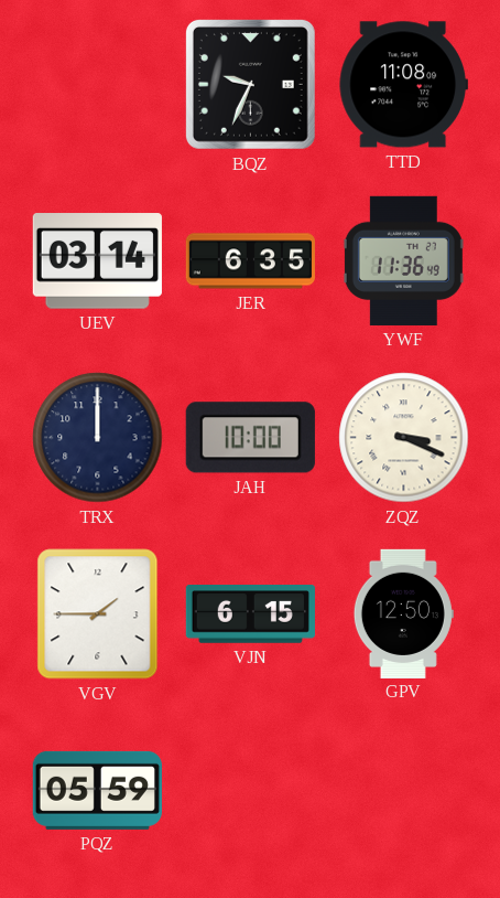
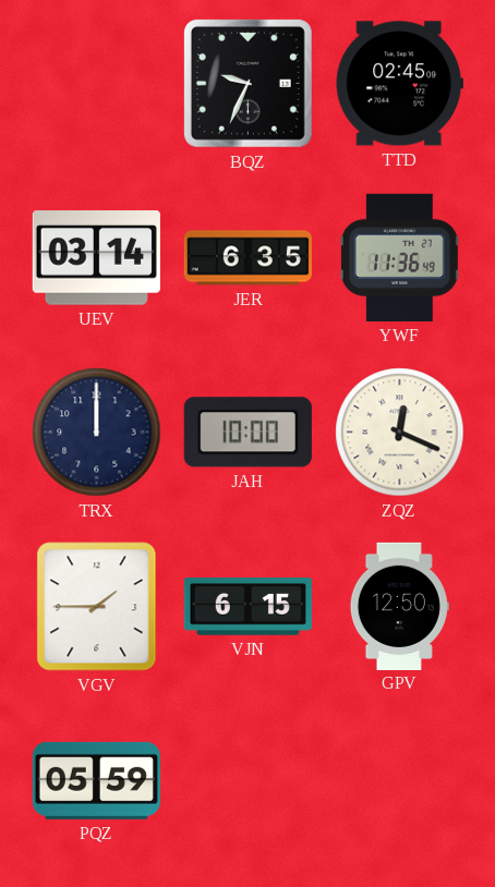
TTD: 11:08 -> 02:45
ZQZ: 3:19 -> 12:19
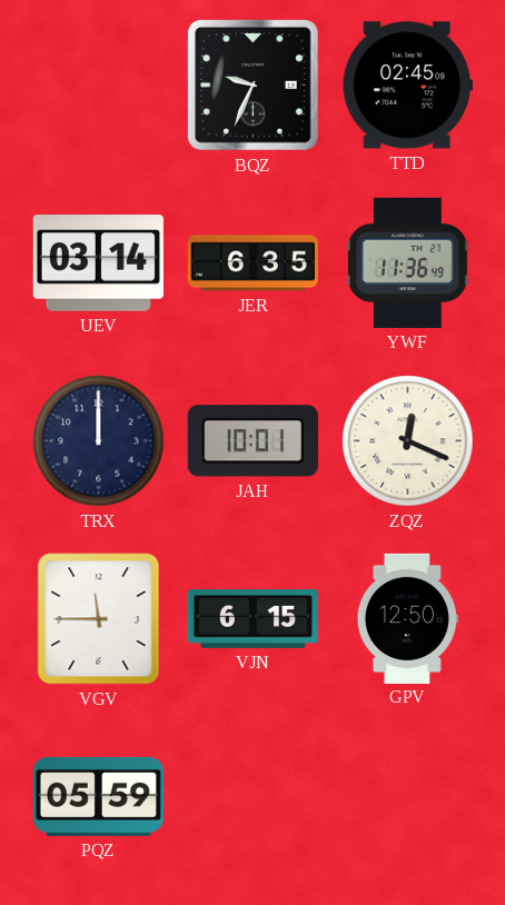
JAH: 10:00 -> 10:01
VGV: 1:45 -> 11:45
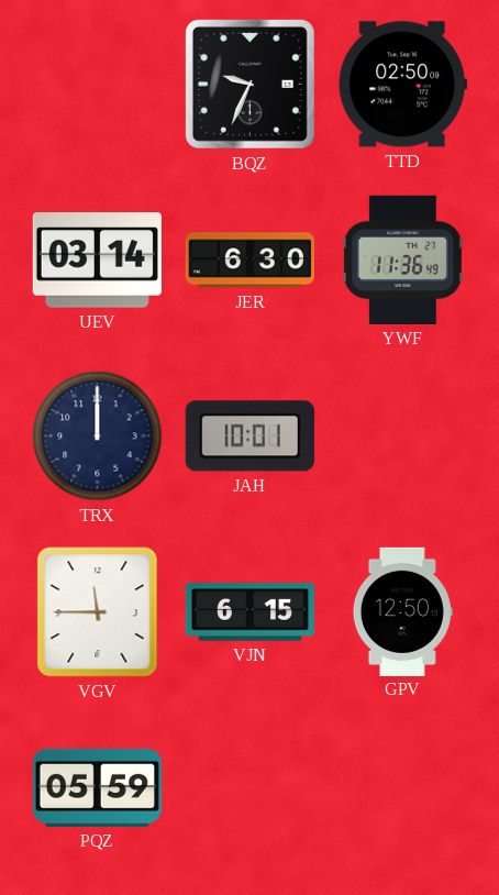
TTD: 02:45 -> 02:50
JER: 6:35 -> 6:30
ZQZ: 12:19 -> none
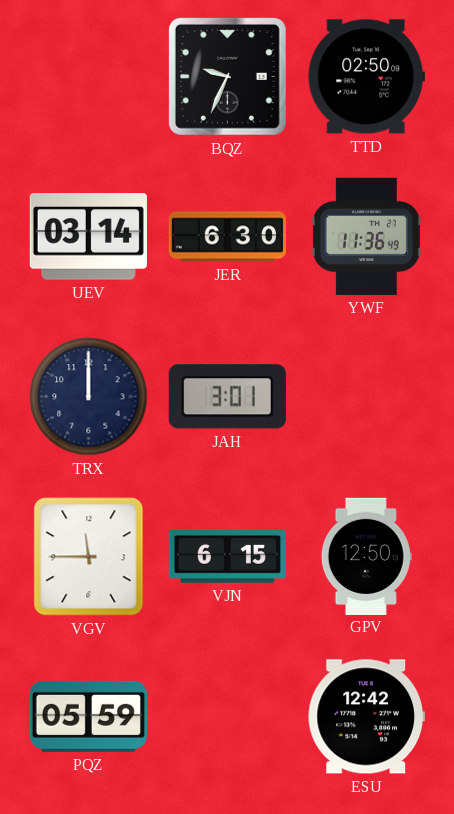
JAH: 10:01 -> 3:01
ESU: none -> 12:42
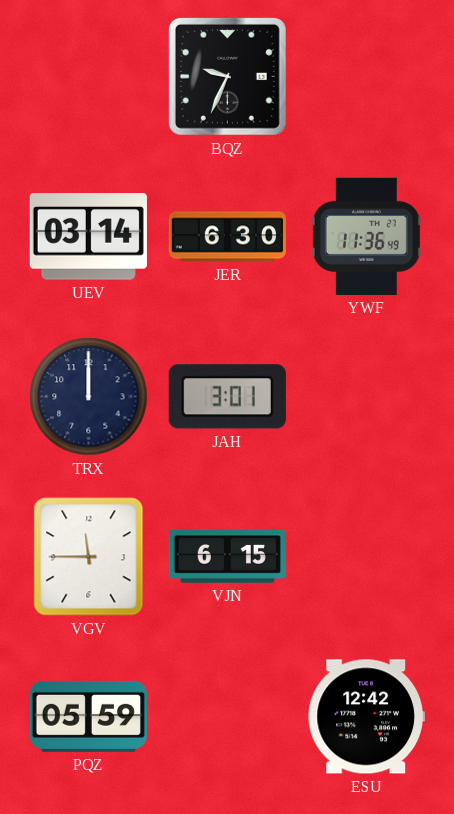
TTD: 02:50 -> none
GPV: 12:50 -> none
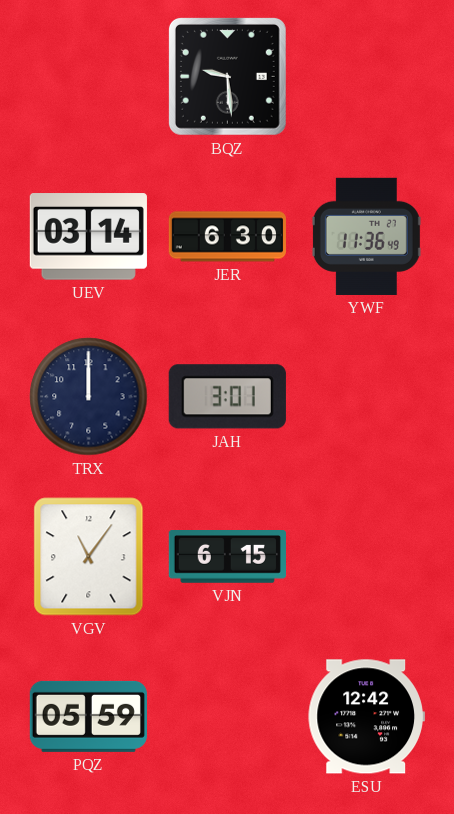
BQZ: 9:34 -> 9:29
VGV: 11:45 -> 11:06
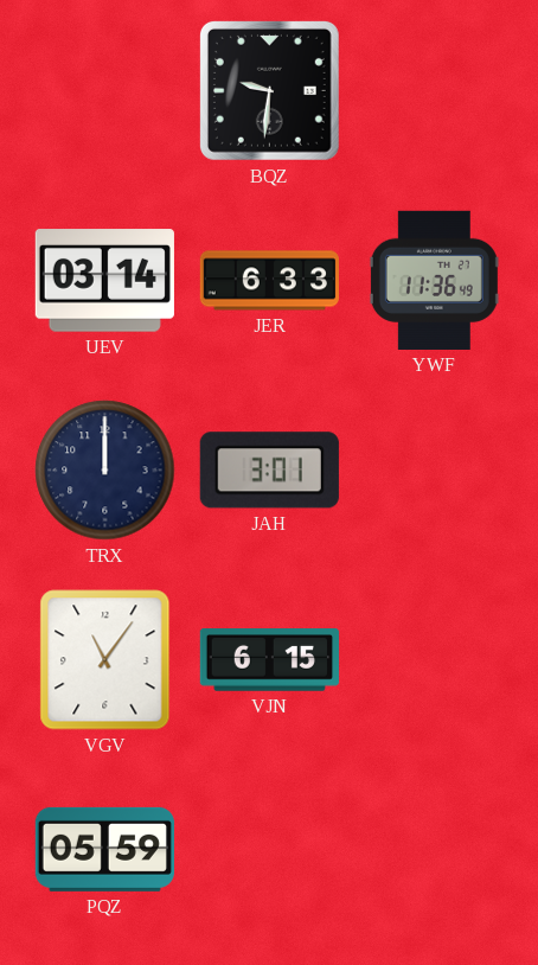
BQZ: 9:29 -> 9:31
JER: 6:30 -> 6:33
ESU: 12:42 -> none
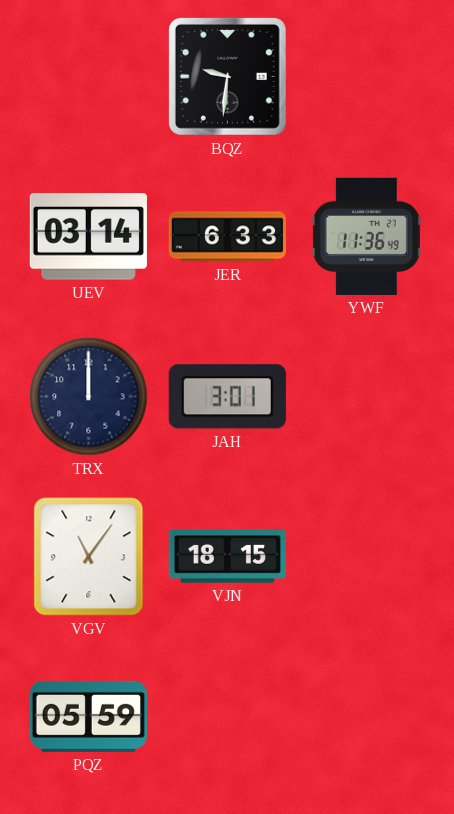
VJN: 6:15 -> 18:15
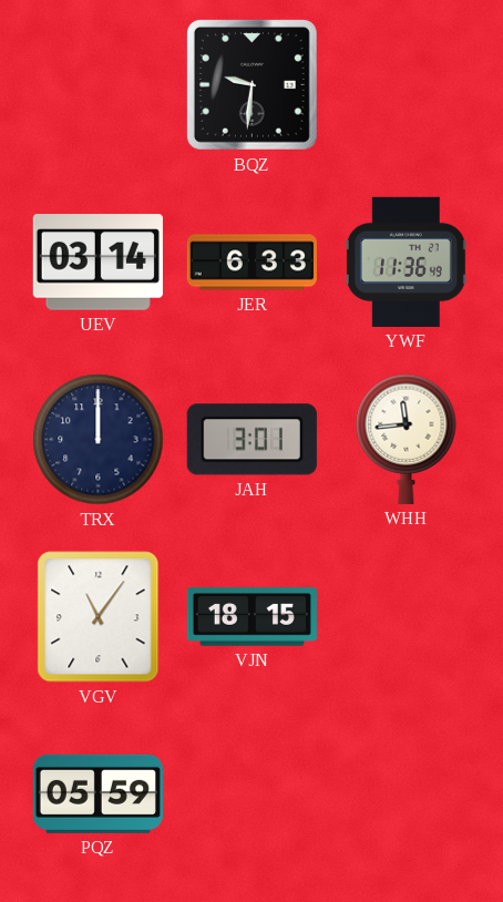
WHH: none -> 11:44
